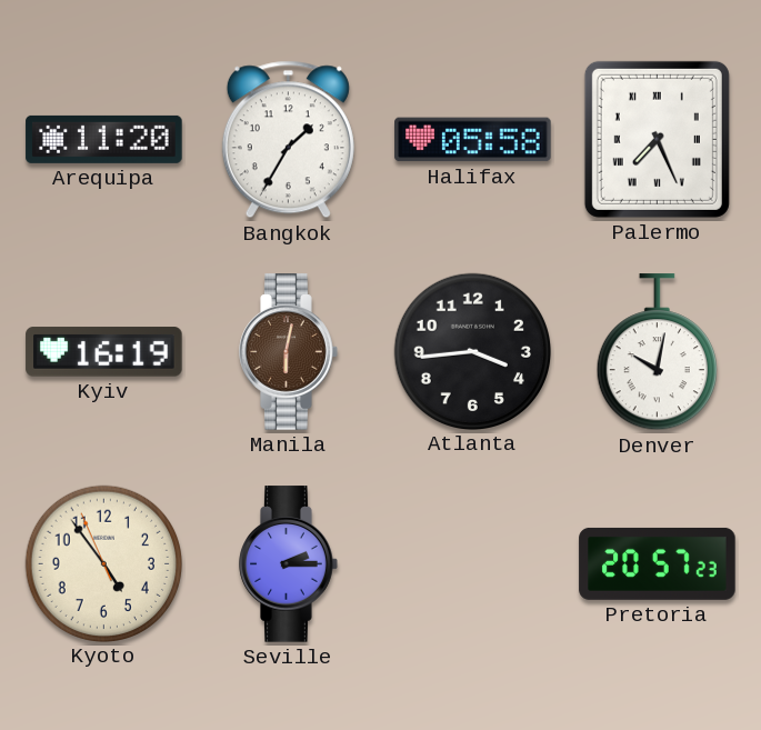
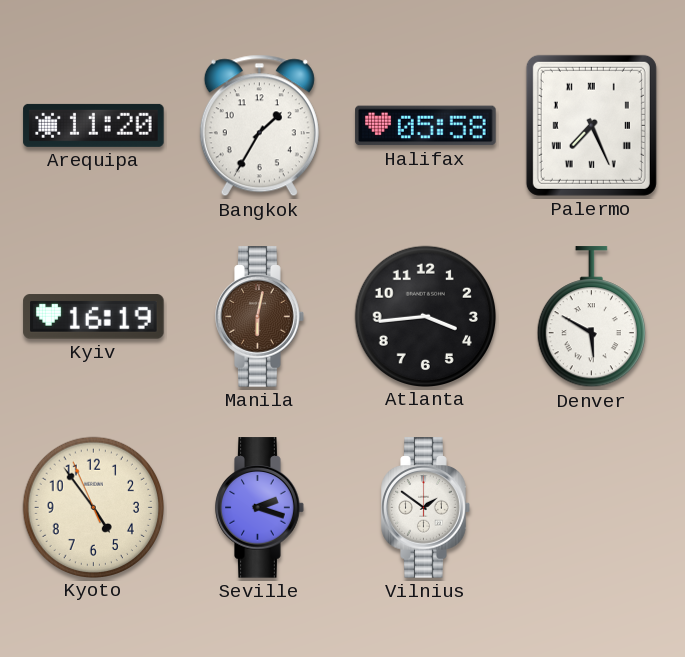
Denver: 10:02 -> 5:50
Seville: 2:15 -> 2:18
Vilnius: none -> 1:51
Pretoria: 20:57 -> none
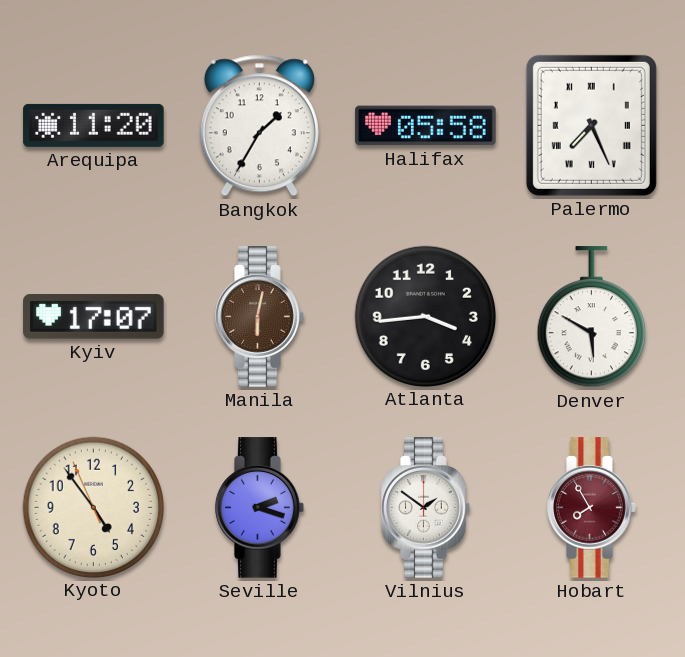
Kyiv: 16:19 -> 17:07
Hobart: none -> 7:55
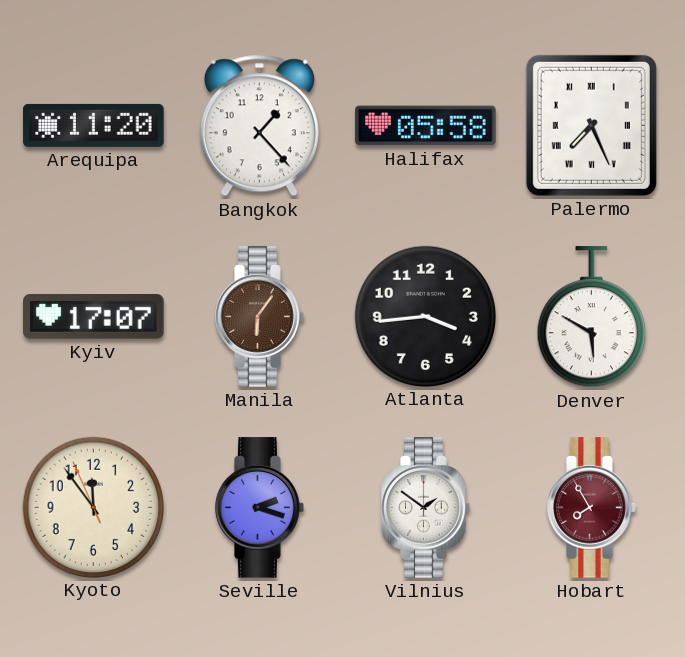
Bangkok: 1:35 -> 1:23
Manila: 6:02 -> 6:06
Kyoto: 4:53 -> 11:53
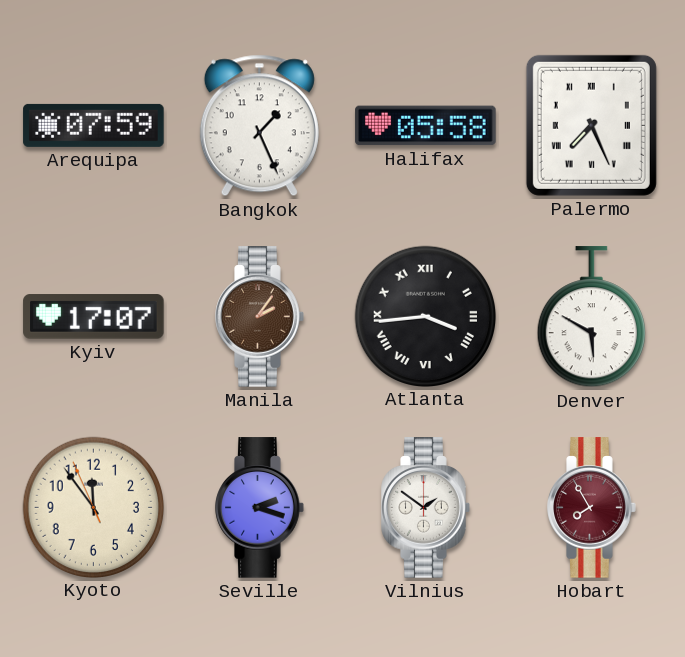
Arequipa: 11:20 -> 07:59
Bangkok: 1:23 -> 1:26
Manila: 6:06 -> 2:06
Atlanta numerals: Arabic -> Roman
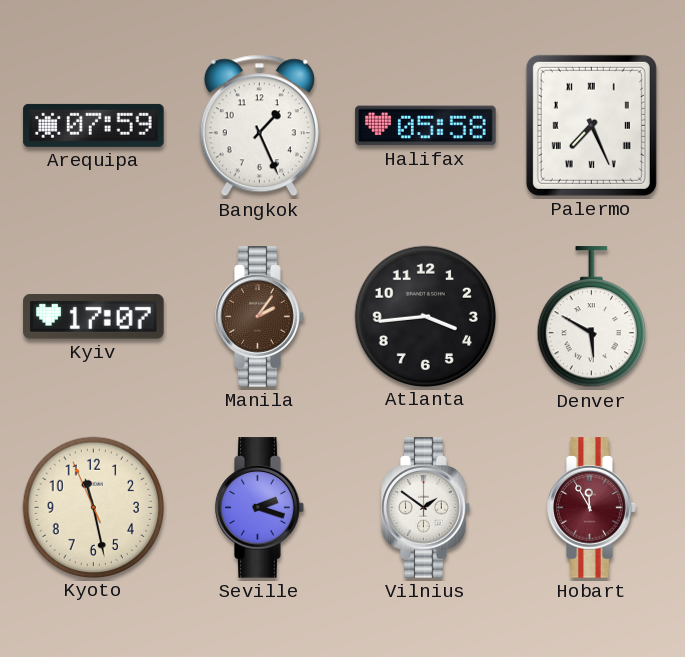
Atlanta numerals: Roman -> Arabic
Kyoto: 11:53 -> 11:27
Hobart: 7:55 -> 11:55
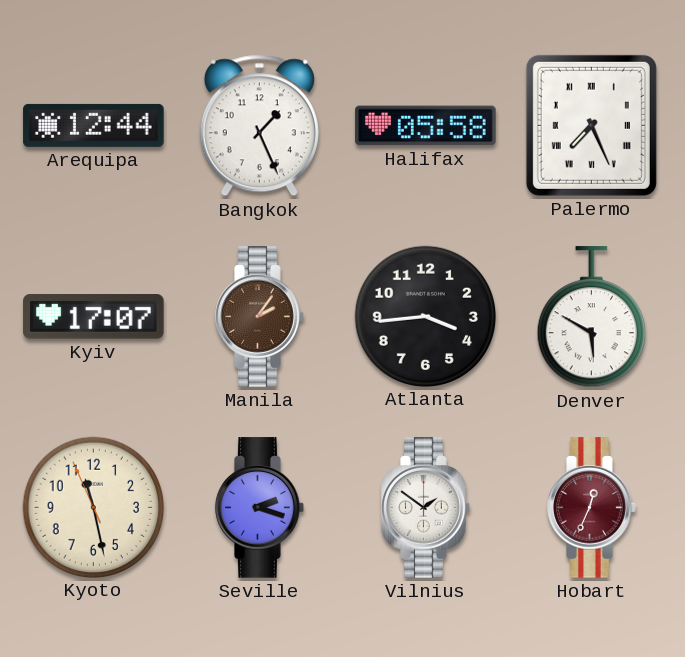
Arequipa: 07:59 -> 12:44
Hobart: 11:55 -> 12:34
